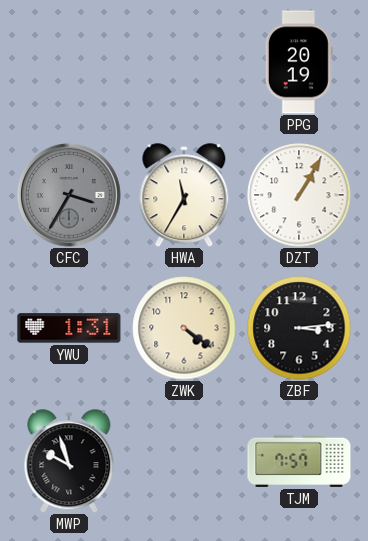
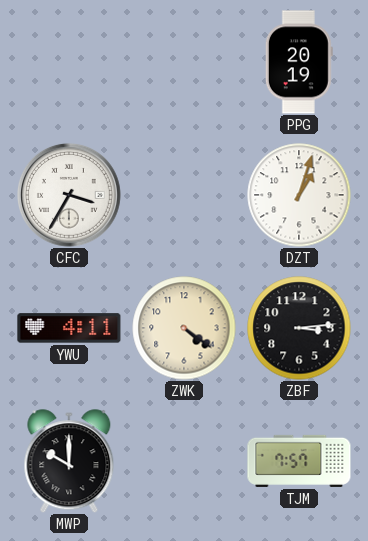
CFC dial: grey -> white
HWA: 11:35 -> none
DZT: 1:05 -> 1:03
YWU: 1:31 -> 4:11
MWP: 9:57 -> 10:00
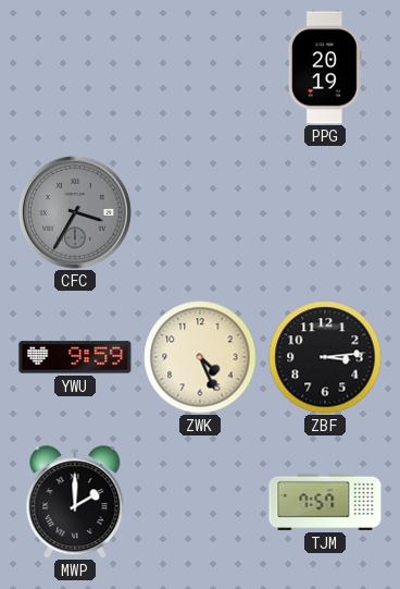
CFC dial: white -> grey
DZT: 1:03 -> none
YWU: 4:11 -> 9:59
ZWK: 4:21 -> 4:26
MWP: 10:00 -> 2:00
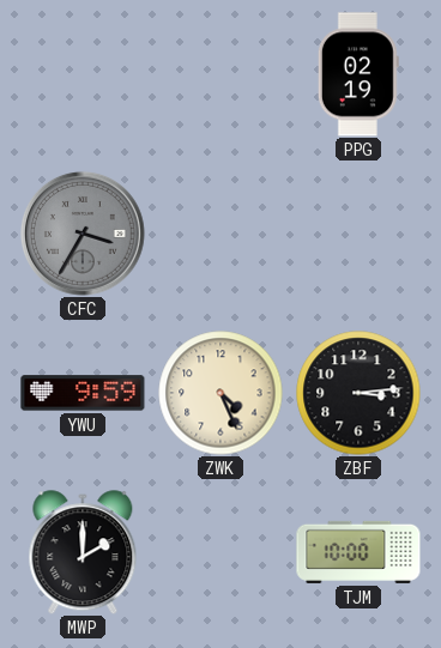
PPG: 20:19 -> 02:19
TJM: 7:57 -> 10:00
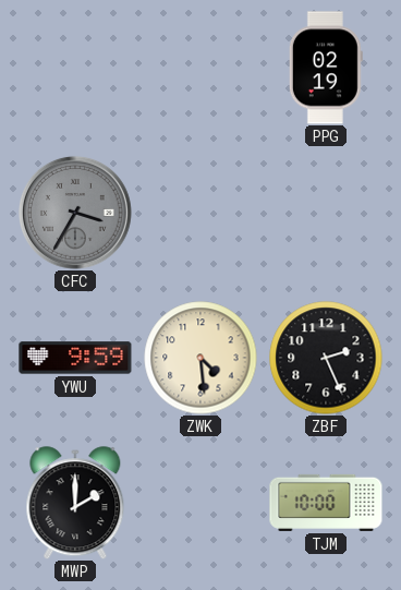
ZWK: 4:26 -> 4:29
ZBF: 3:14 -> 2:26
